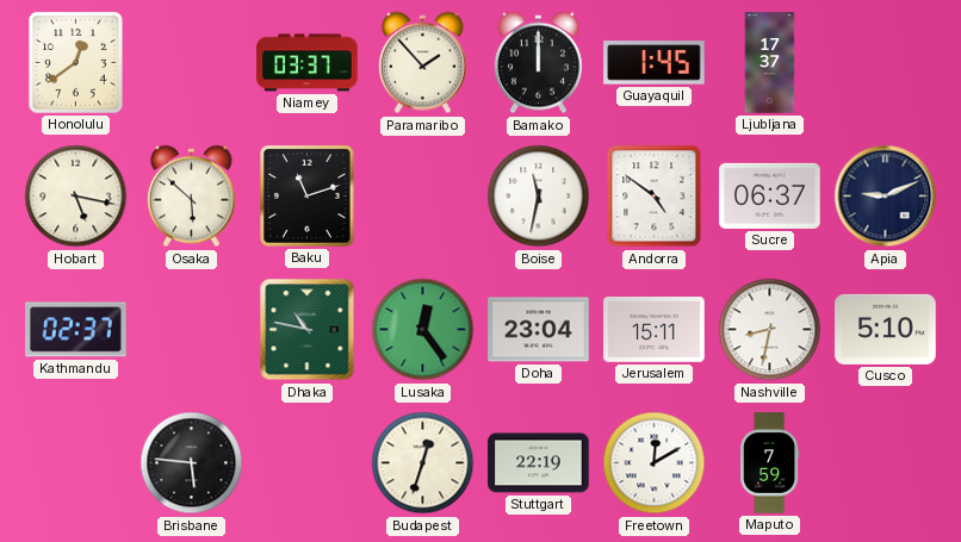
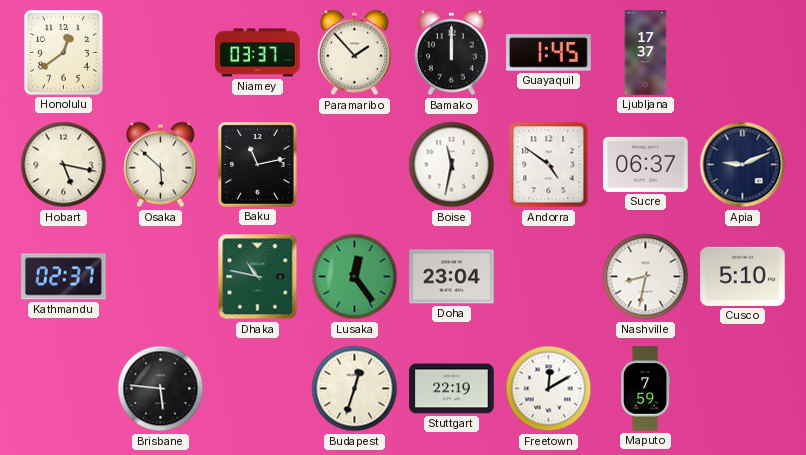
Baku: 11:12 -> 11:13
Jerusalem: 15:11 -> none
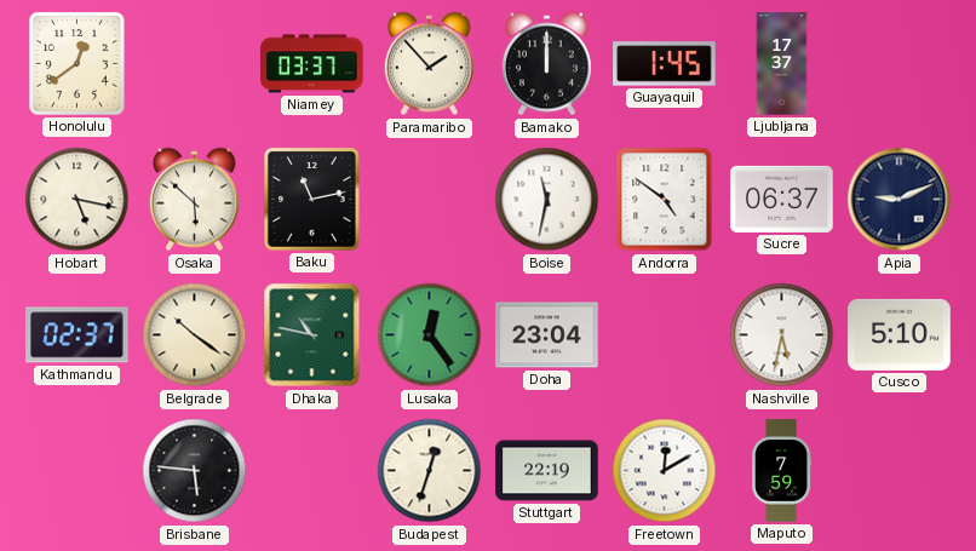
Belgrade: none -> 10:21
Nashville: 8:32 -> 5:32
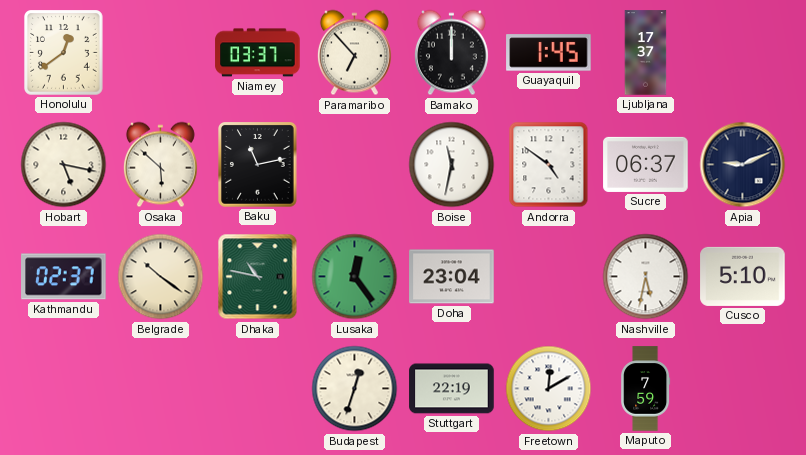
Paramaribo: 1:53 -> 6:53
Brisbane: 5:46 -> none
